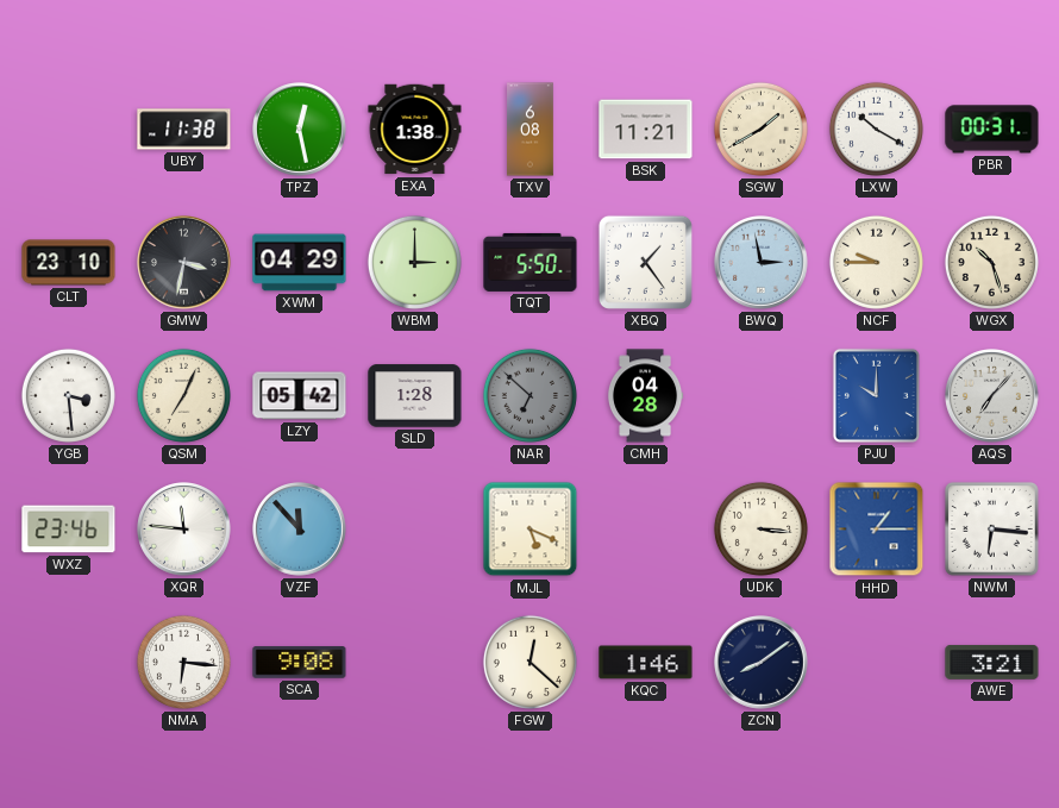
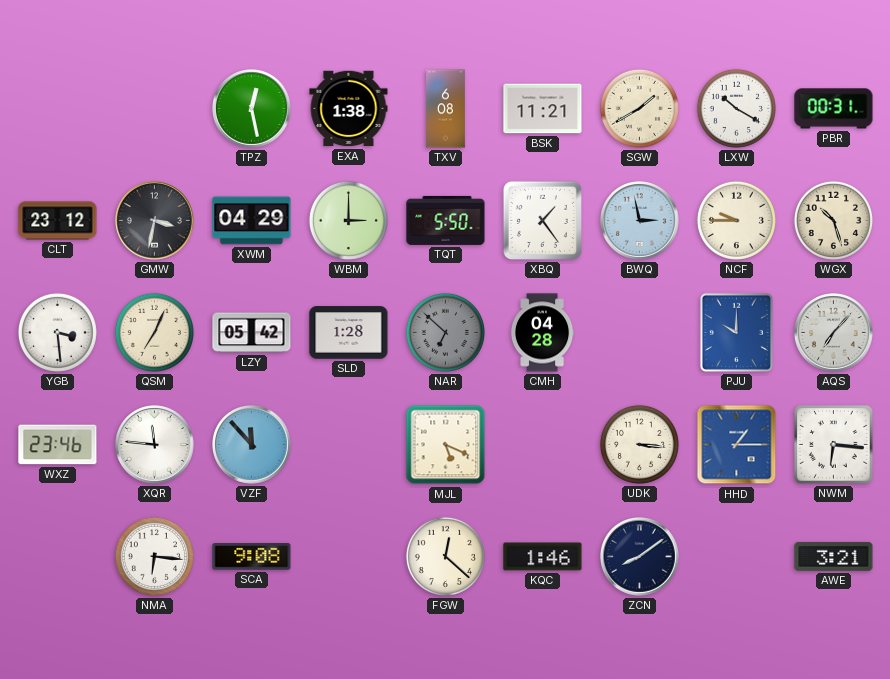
UBY: 11:38 -> none
CLT: 23:10 -> 23:12
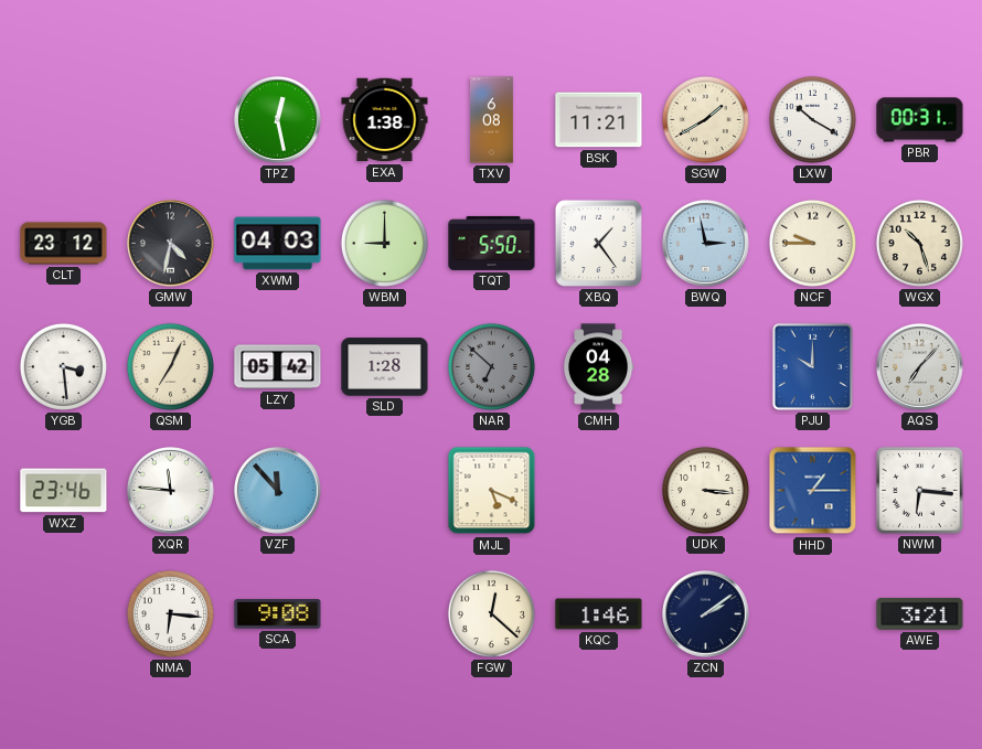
GMW: 3:32 -> 4:32
XWM: 04:29 -> 04:03
WBM: 3:00 -> 9:00
ZCN: 8:09 -> 2:09
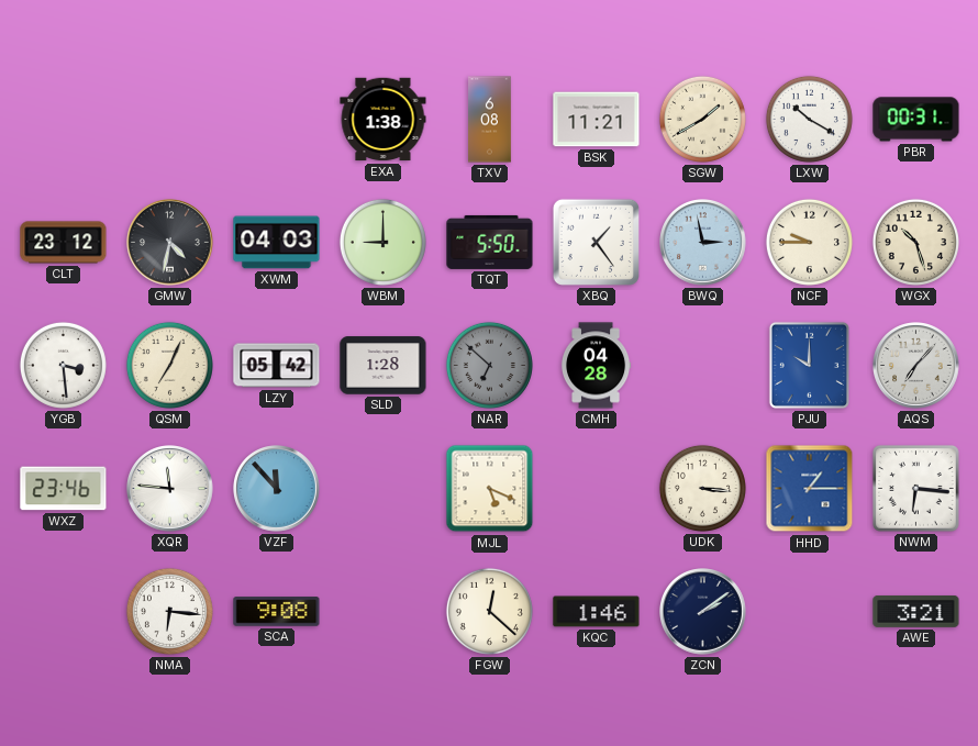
TPZ: 12:28 -> none
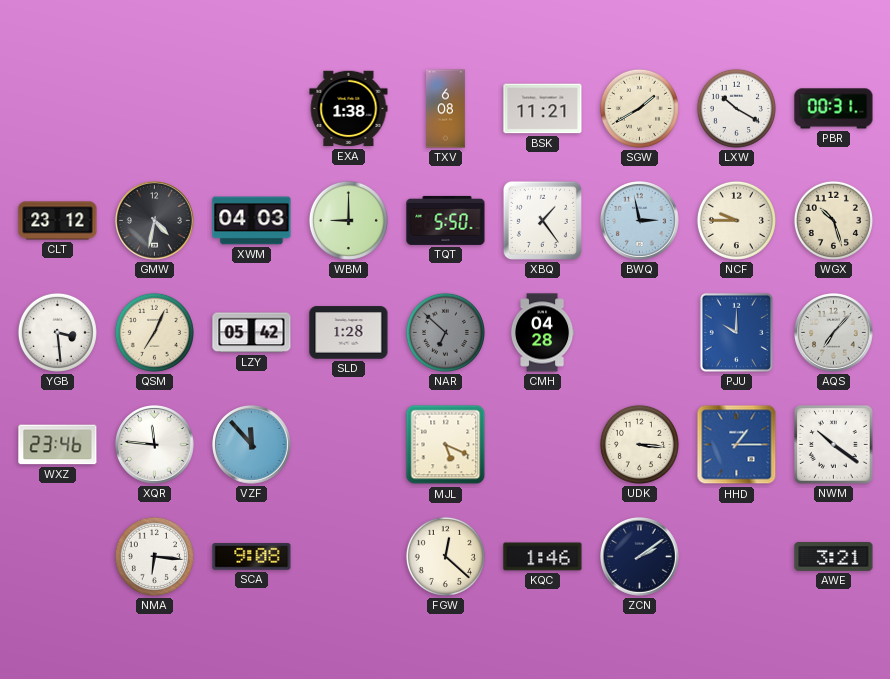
NWM: 6:16 -> 10:21
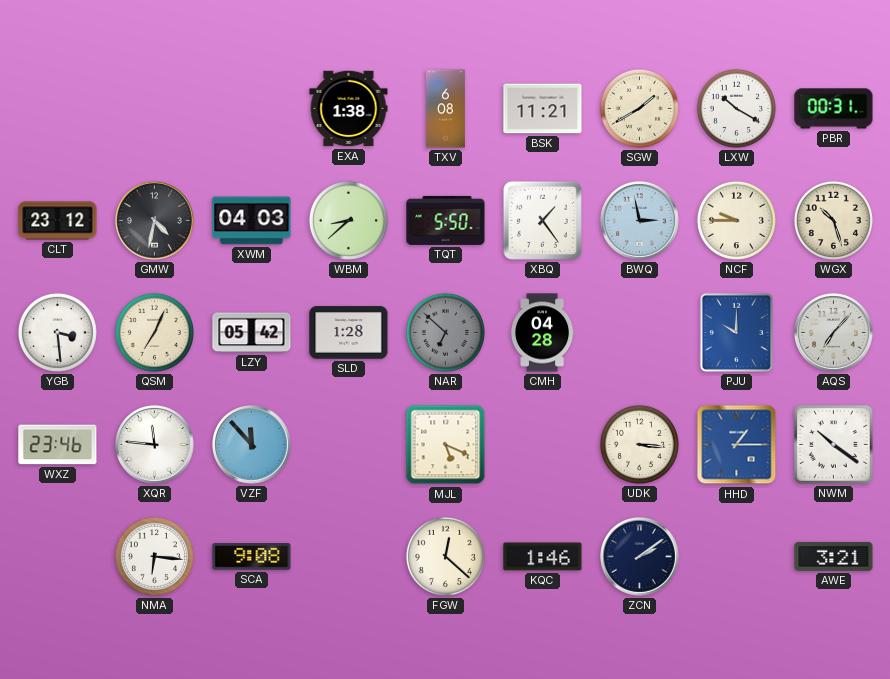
WBM: 9:00 -> 8:38
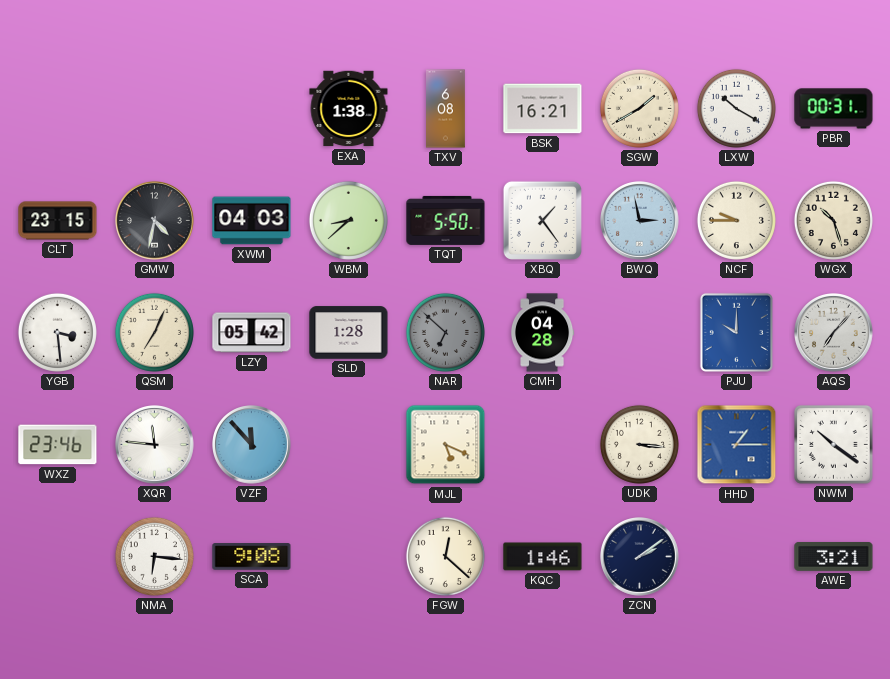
BSK: 11:21 -> 16:21
CLT: 23:12 -> 23:15
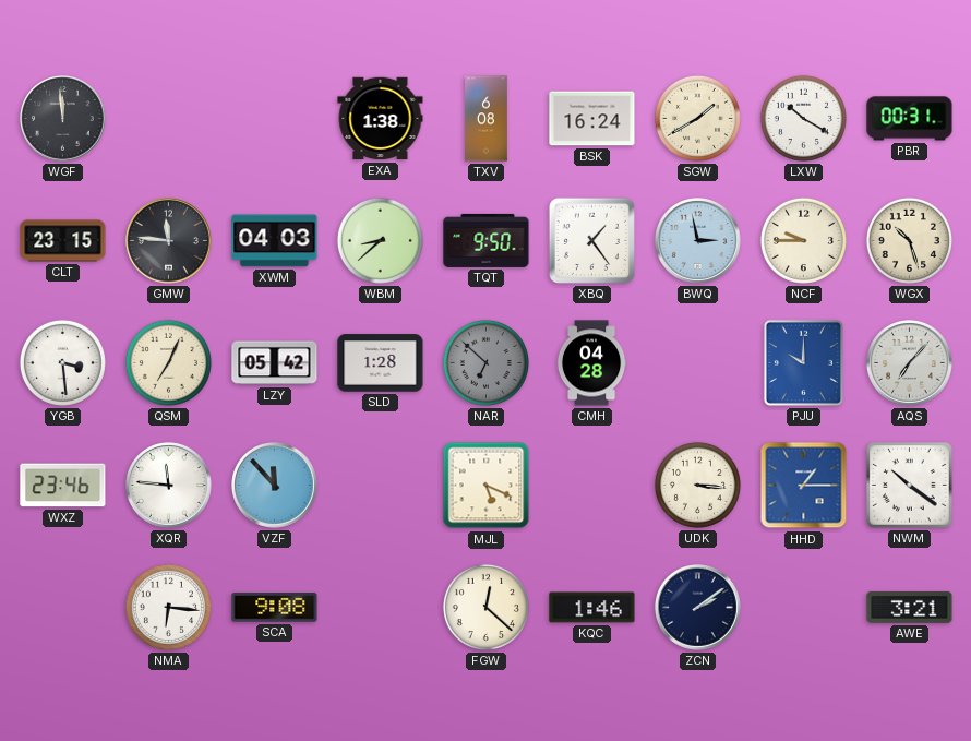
WGF: none -> 11:59
BSK: 16:21 -> 16:24
GMW: 4:32 -> 11:46
TQT: 5:50 -> 9:50
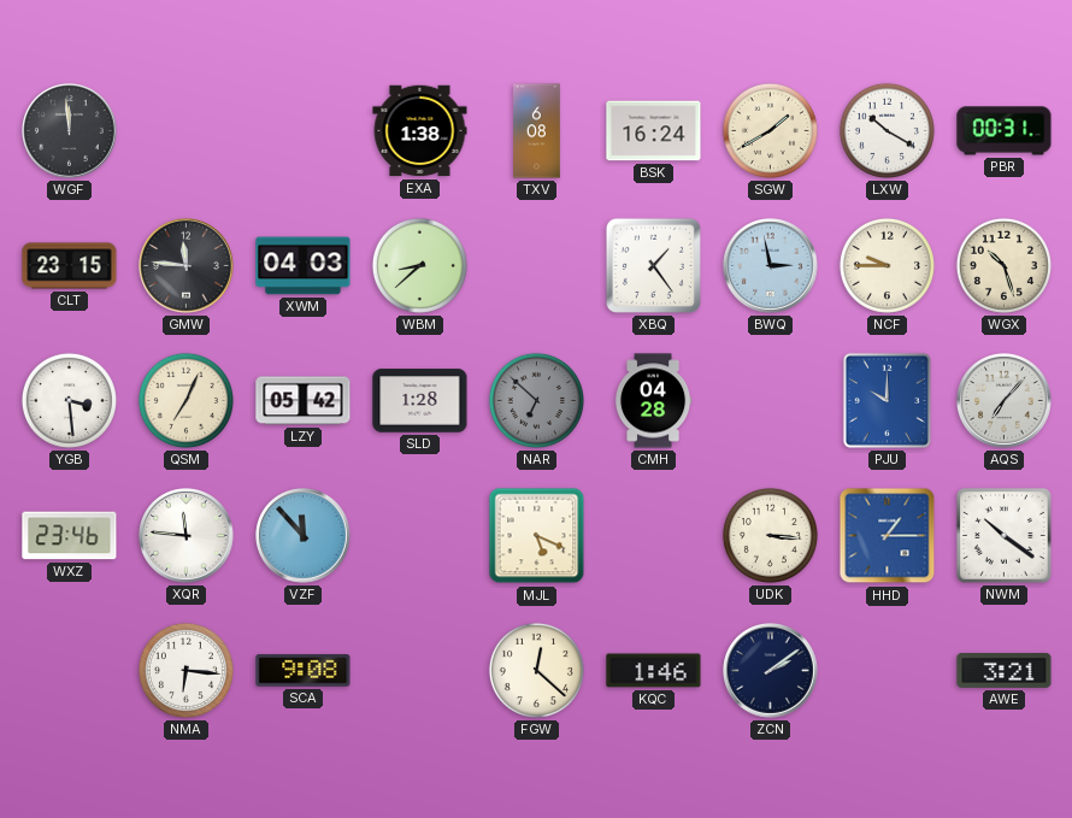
TQT: 9:50 -> none
